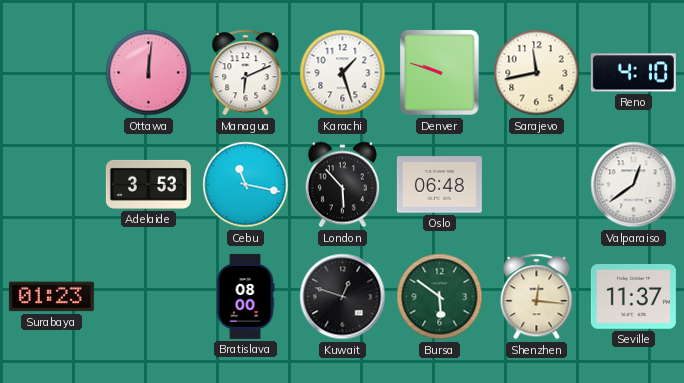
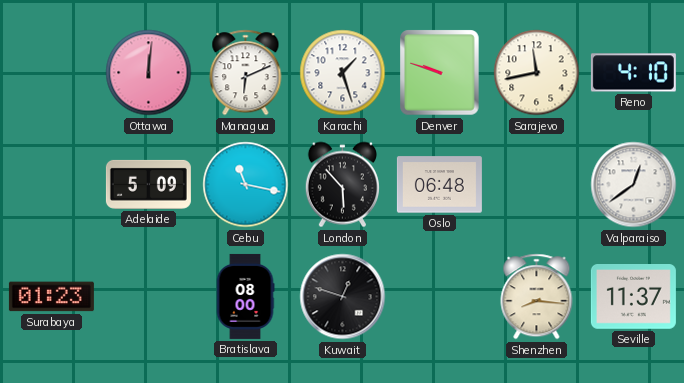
Adelaide: 3:53 -> 5:09
Bursa: 5:51 -> none
Shenzhen: 12:16 -> 8:16
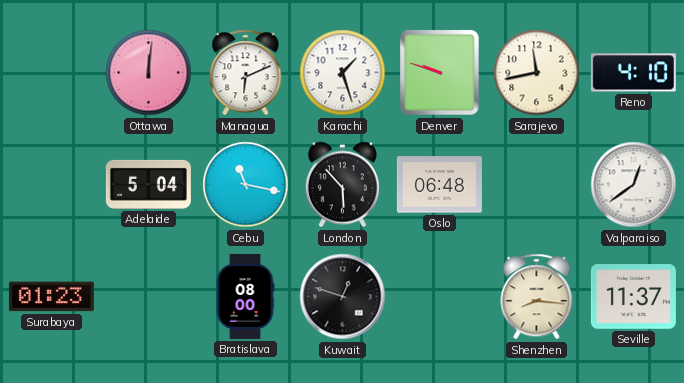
Adelaide: 5:09 -> 5:04
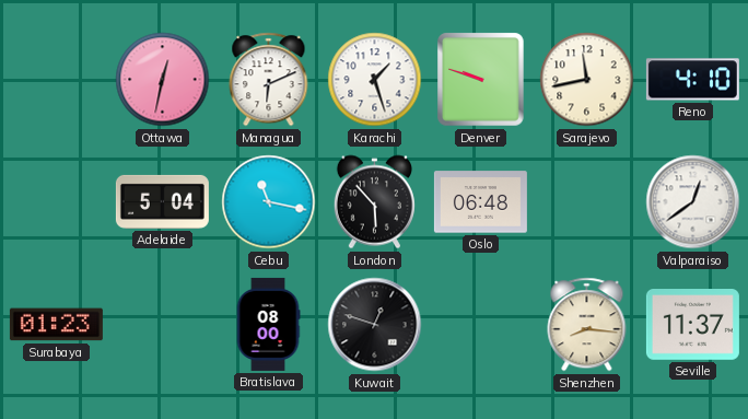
Ottawa: 12:01 -> 12:32
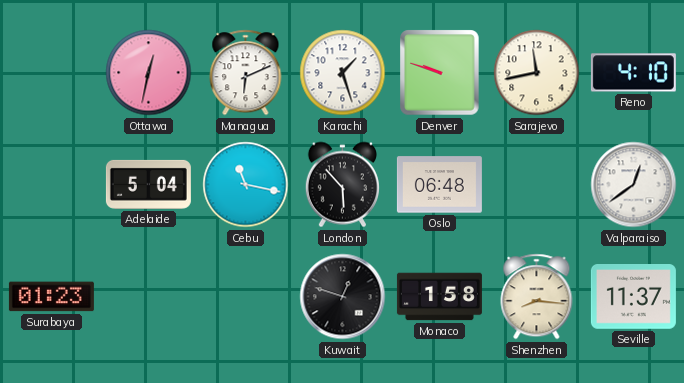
Bratislava: 08:00 -> none
Monaco: none -> 1:58
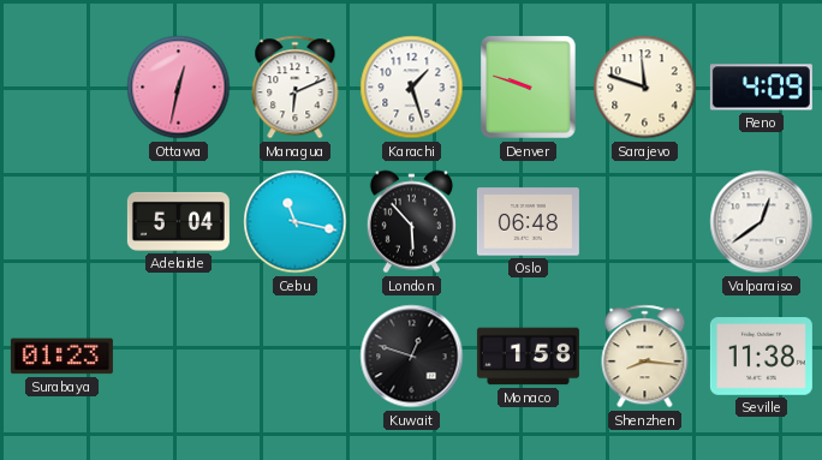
Sarajevo: 11:43 -> 11:48
Reno: 4:10 -> 4:09
Seville: 11:37 -> 11:38
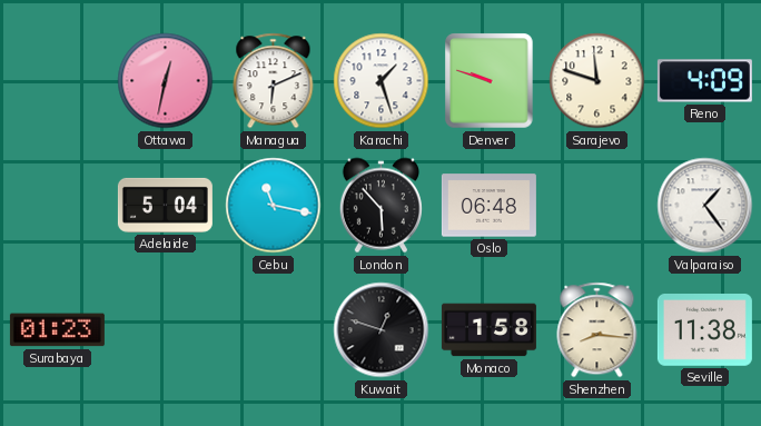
Valparaiso: 12:39 -> 1:24
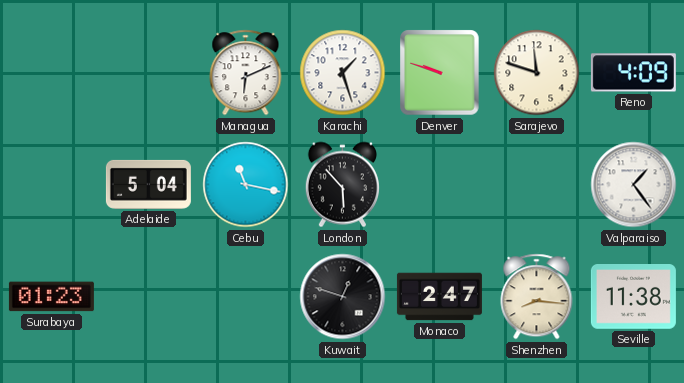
Ottawa: 12:32 -> none
Oslo: 06:48 -> none
Monaco: 1:58 -> 2:47
